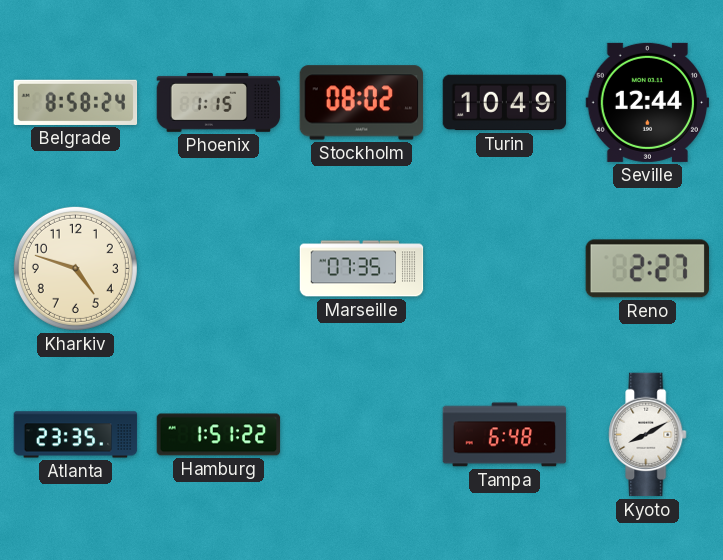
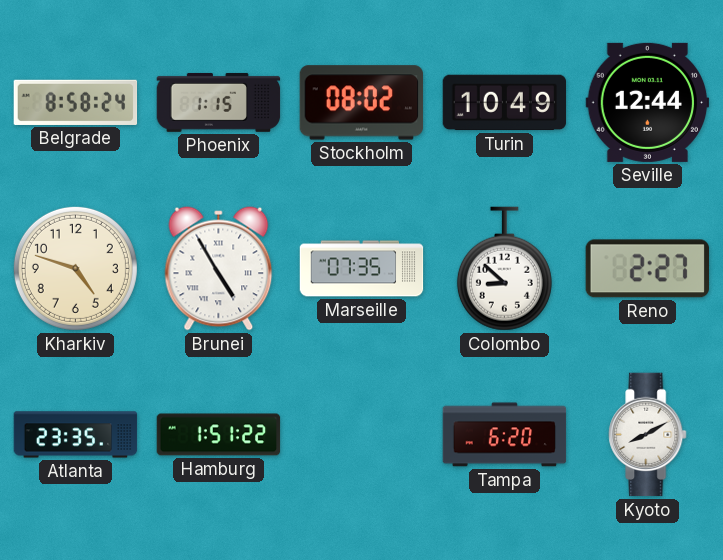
Brunei: none -> 4:55
Colombo: none -> 8:52
Tampa: 6:48 -> 6:20
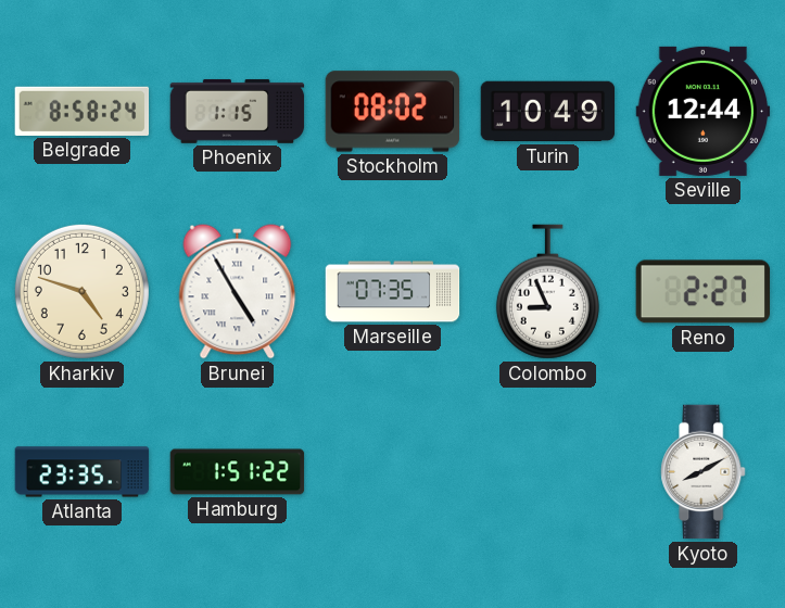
Colombo: 8:52 -> 8:56
Tampa: 6:20 -> none
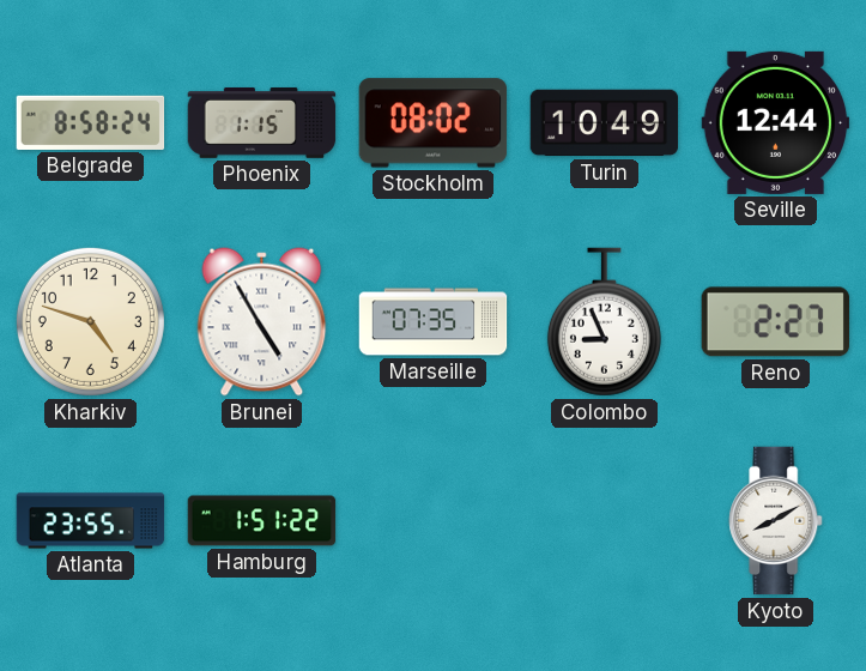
Atlanta: 23:35 -> 23:55
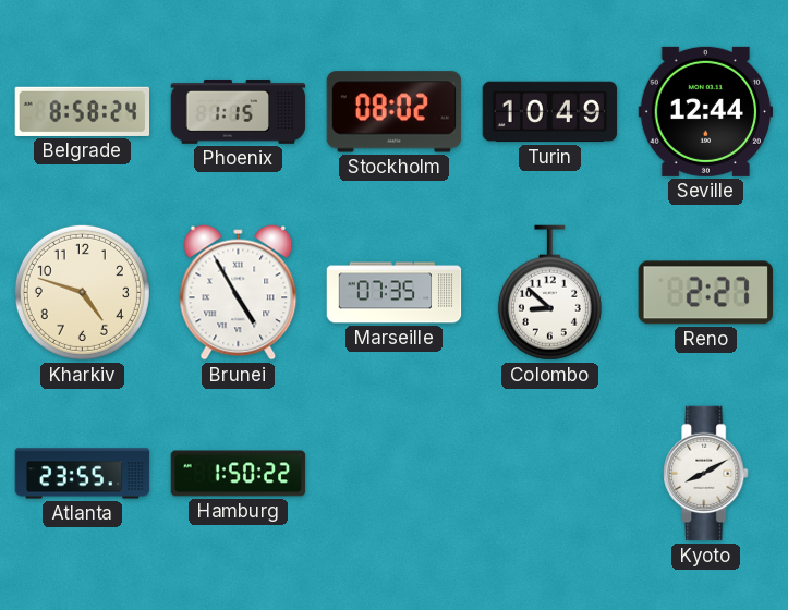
Colombo: 8:56 -> 8:52
Hamburg: 1:51 -> 1:50
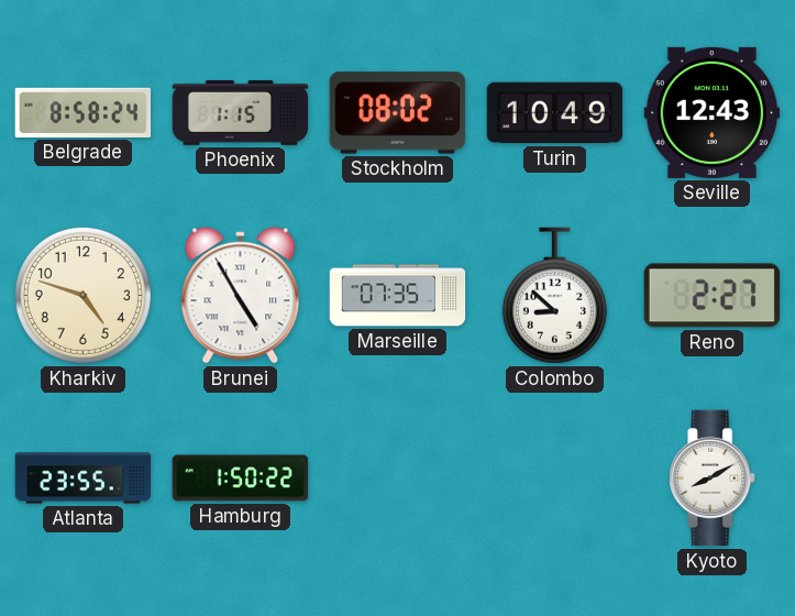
Seville: 12:44 -> 12:43
